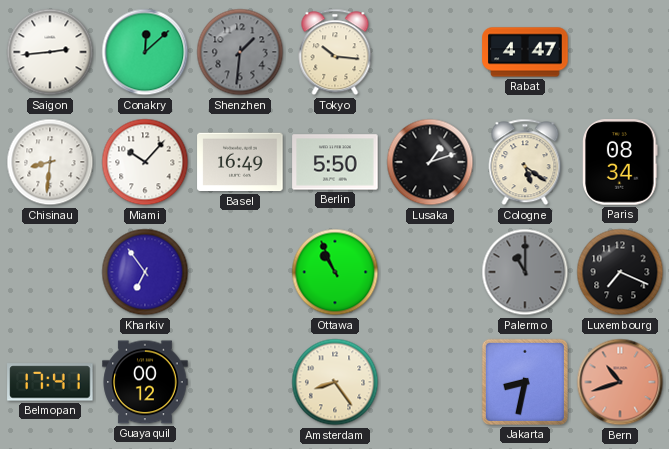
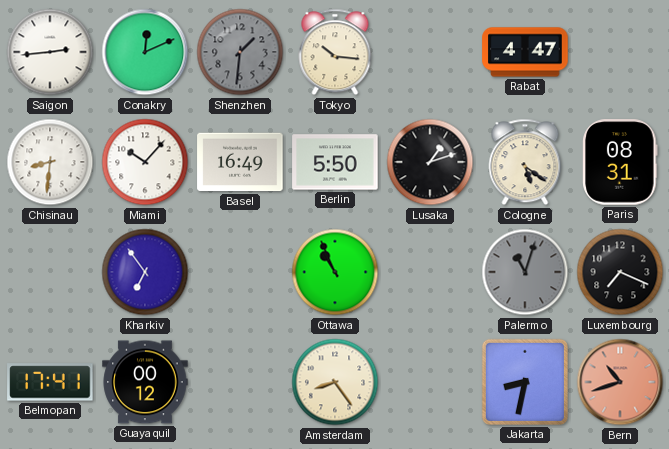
Conakry: 12:08 -> 12:11
Paris: 08:34 -> 08:31
Palermo: 11:00 -> 11:03
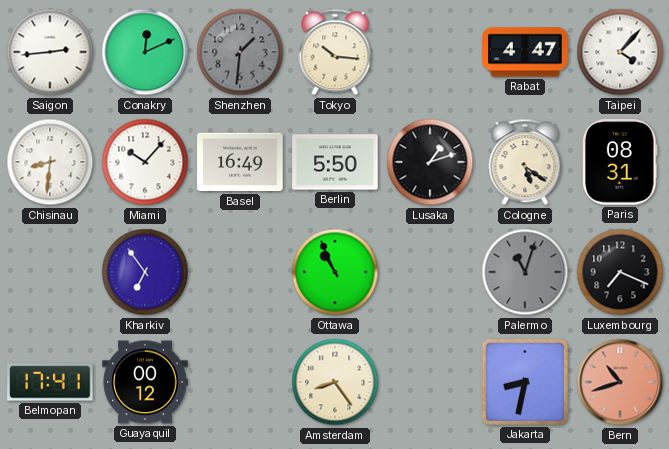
Taipei: none -> 4:07
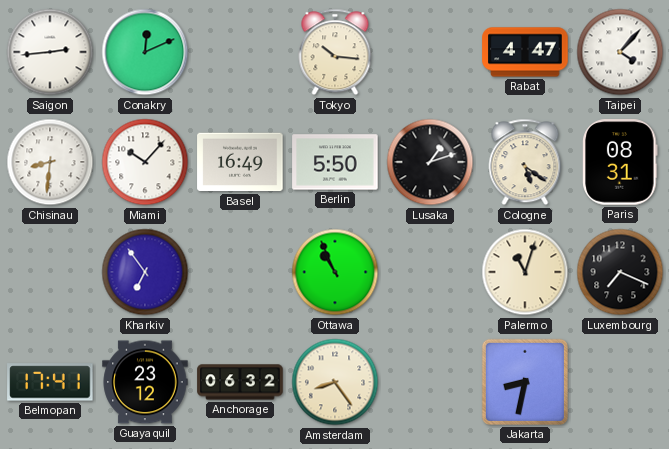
Shenzhen: 1:31 -> none
Palermo dial: grey -> cream
Guayaquil: 00:12 -> 23:12
Anchorage: none -> 06:32
Bern: 10:42 -> none
